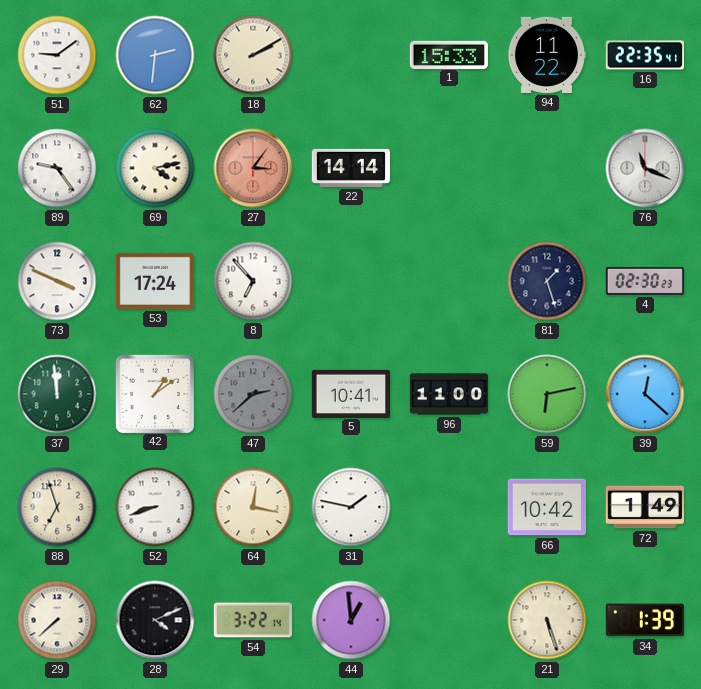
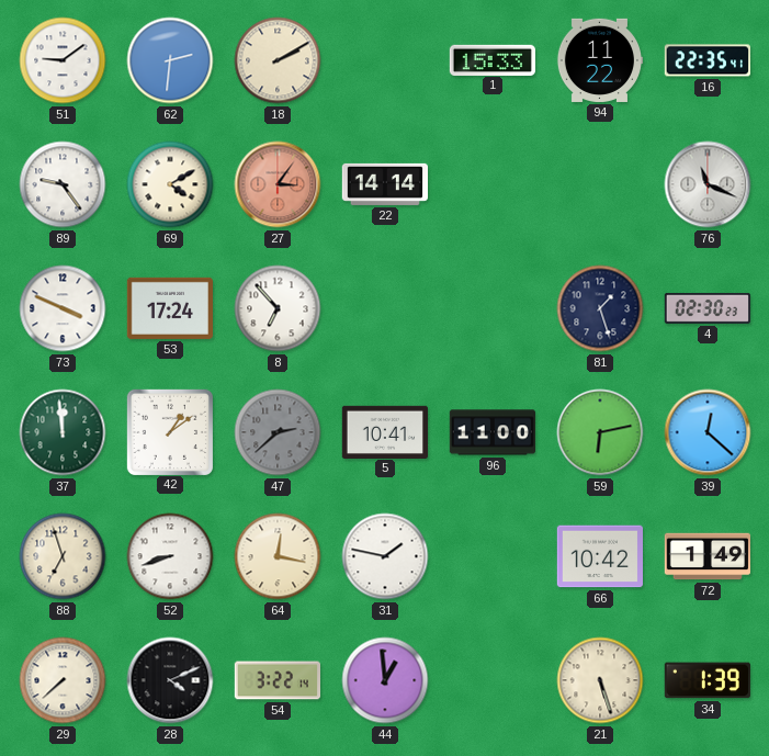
69: 4:13 -> 4:10
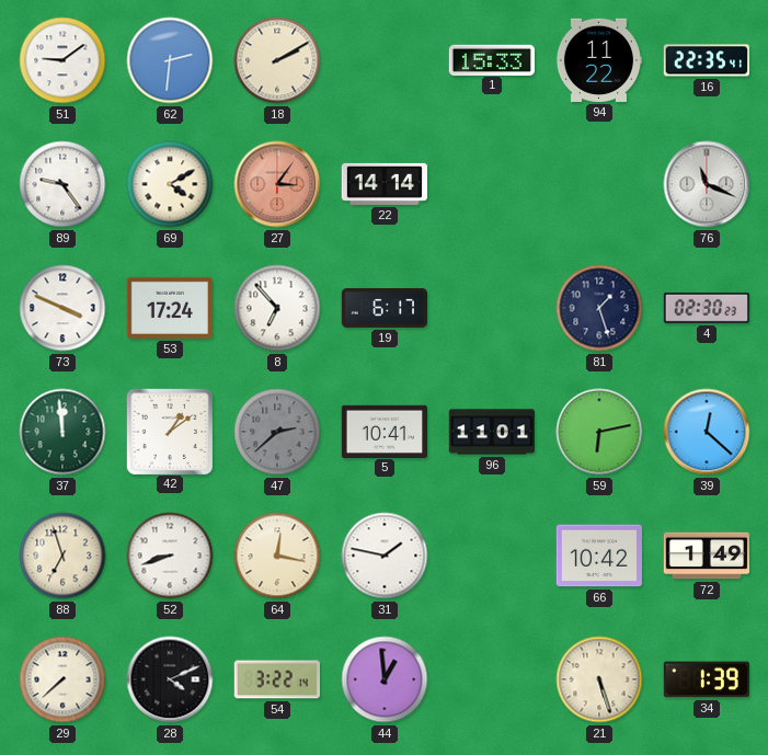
19: none -> 6:17
96: 11:00 -> 11:01
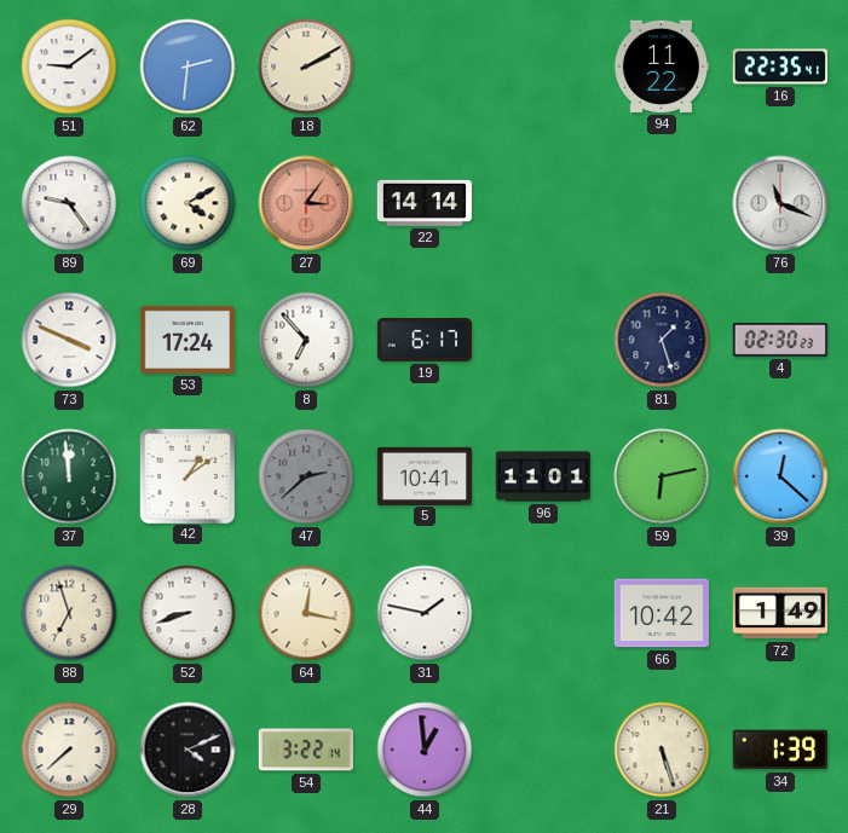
1: 15:33 -> none
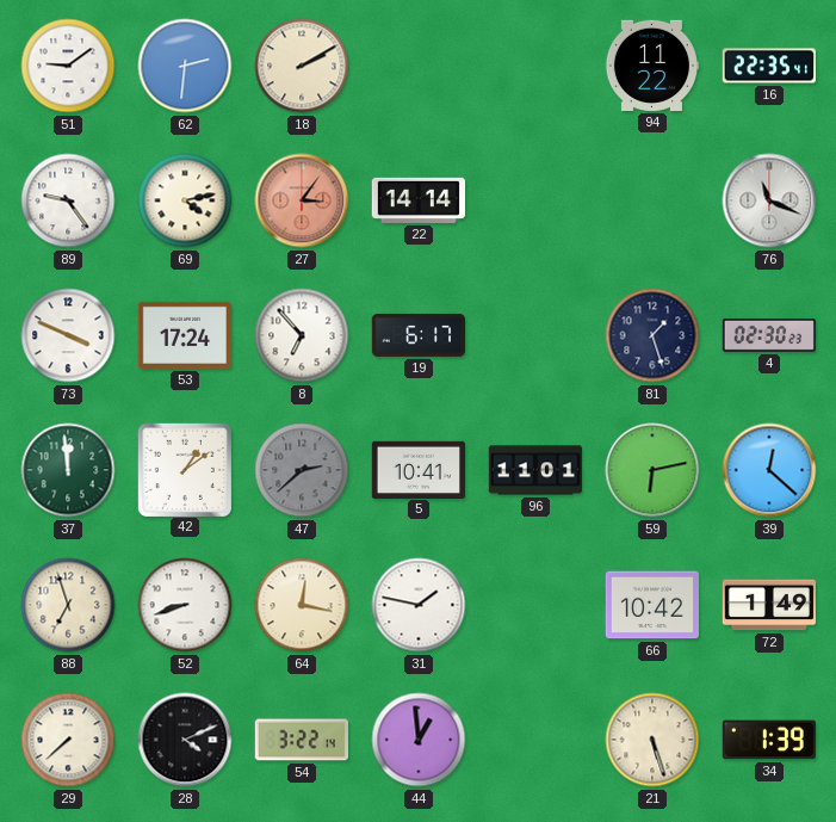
69: 4:10 -> 4:13
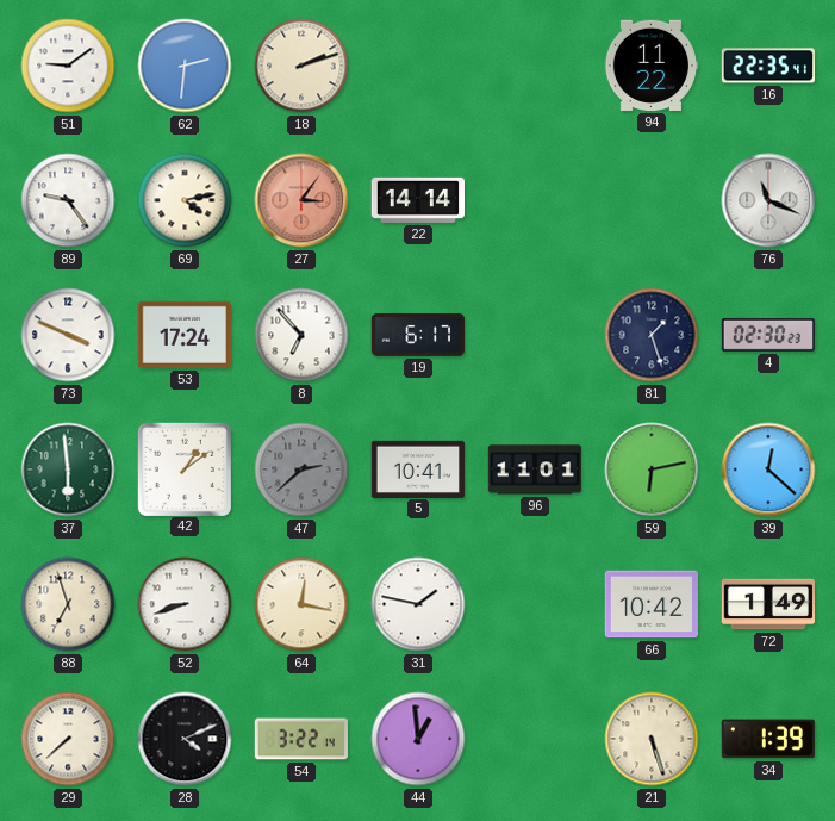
18: 2:10 -> 2:12
37: 11:59 -> 5:59
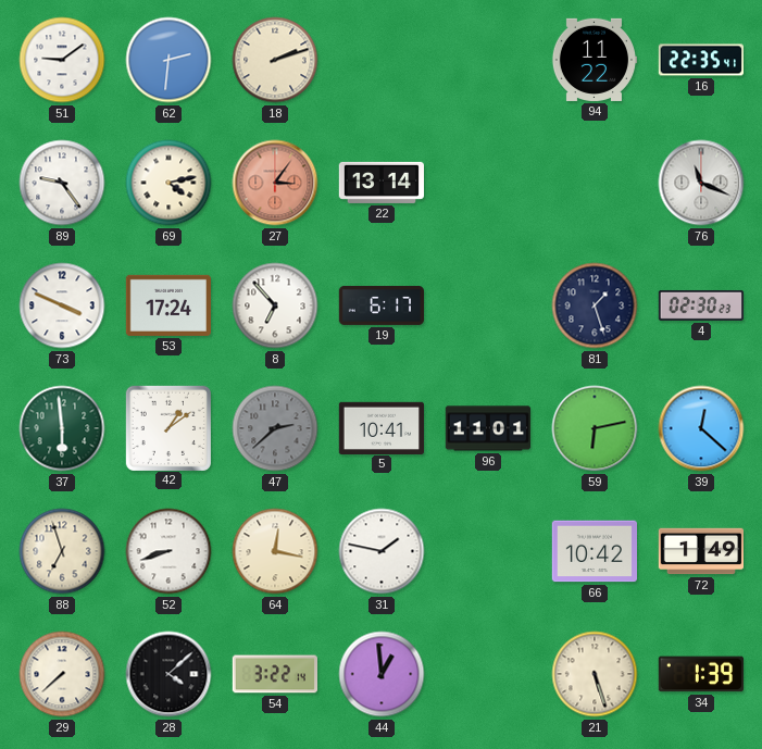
22: 14:14 -> 13:14
28: 4:11 -> 4:08
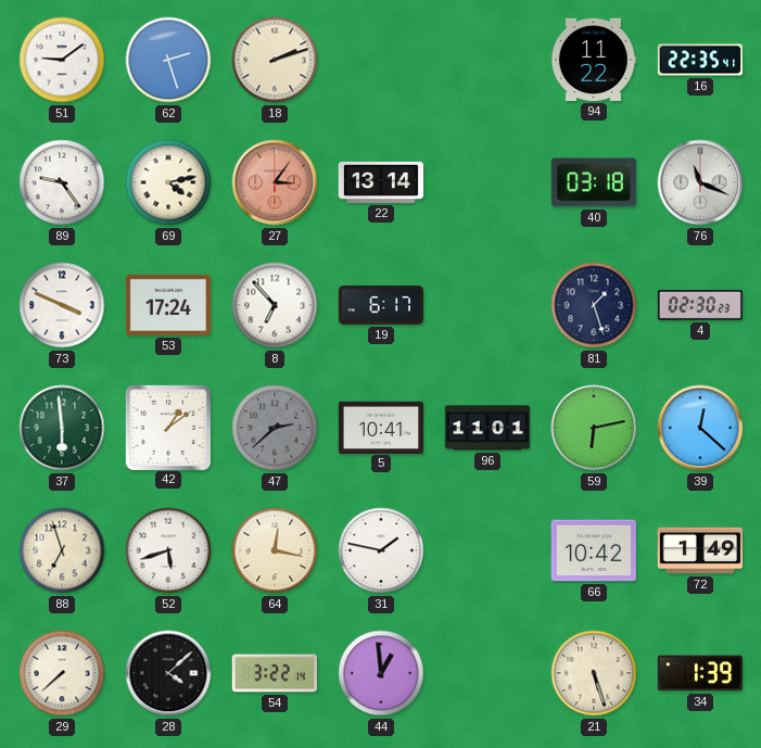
62: 2:31 -> 2:27
40: none -> 03:18
52: 8:42 -> 5:42
